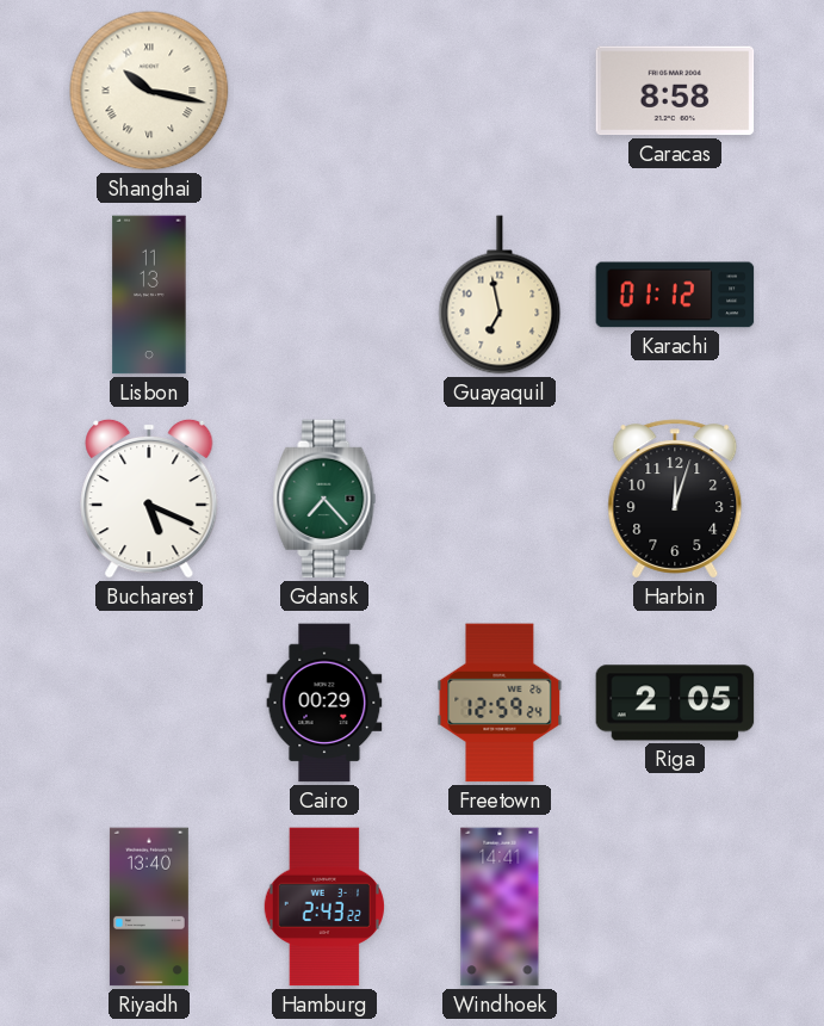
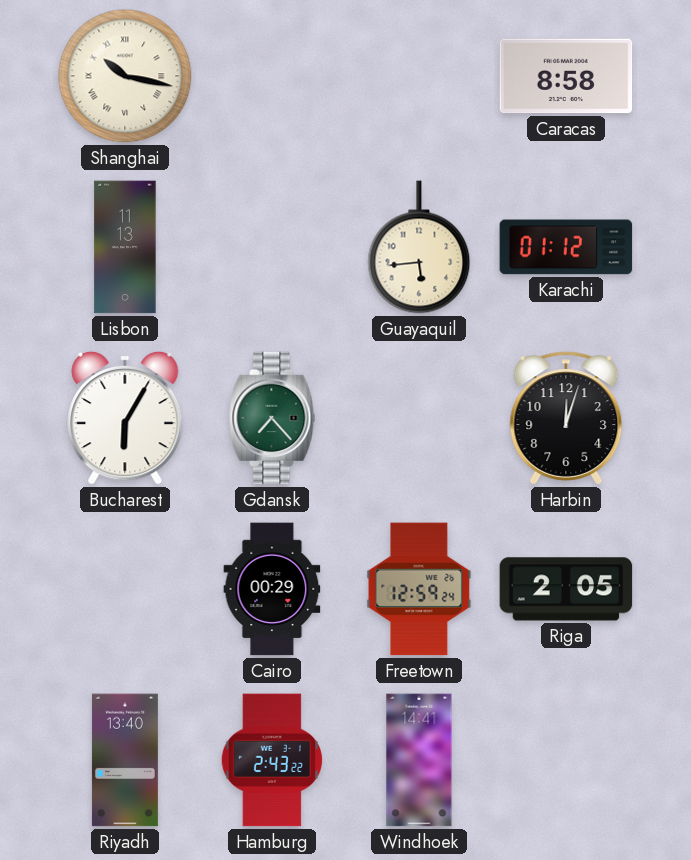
Guayaquil: 6:58 -> 5:44
Bucharest: 5:19 -> 6:05
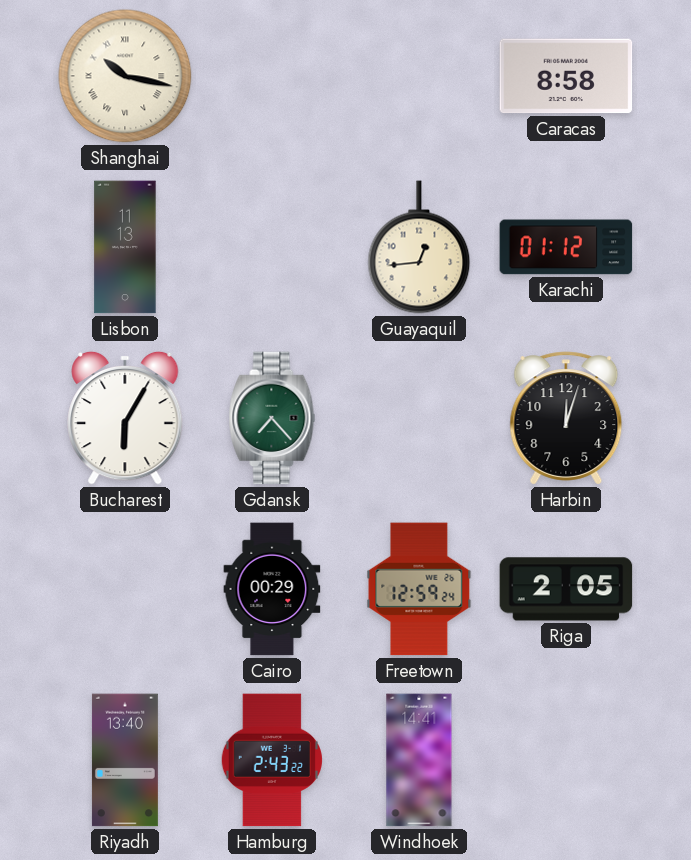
Guayaquil: 5:44 -> 12:44
